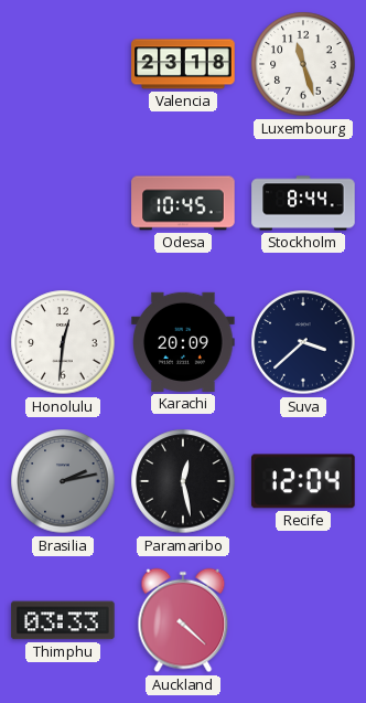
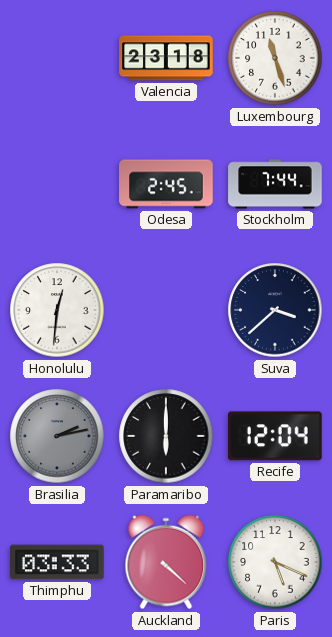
Odesa: 10:45 -> 2:45
Stockholm: 8:44 -> 7:44
Karachi: 20:09 -> none
Paramaribo: 12:28 -> 6:00
Paris: none -> 5:19
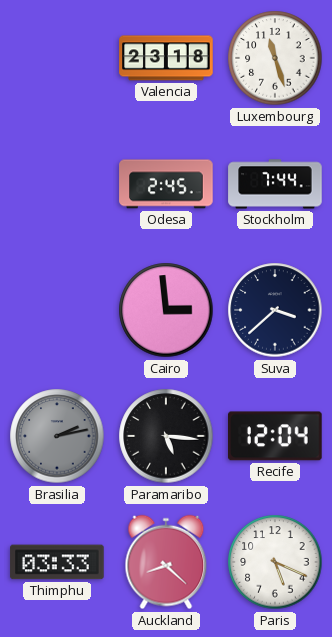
Honolulu: 12:31 -> none
Cairo: none -> 2:59
Paramaribo: 6:00 -> 5:16
Auckland: 4:22 -> 8:22
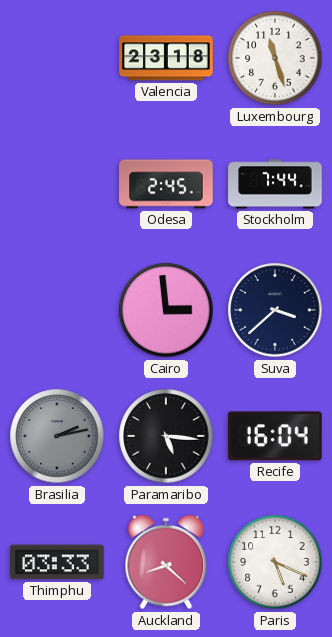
Recife: 12:04 -> 16:04
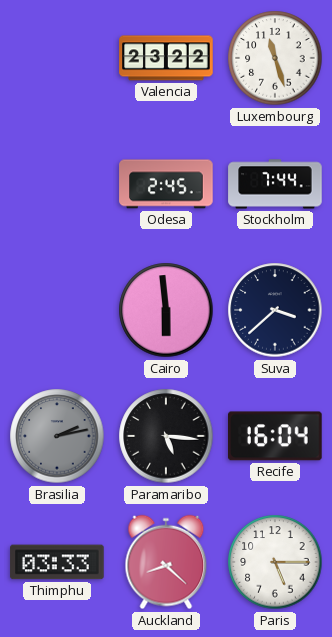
Valencia: 23:18 -> 23:22
Cairo: 2:59 -> 5:59
Paris: 5:19 -> 5:15
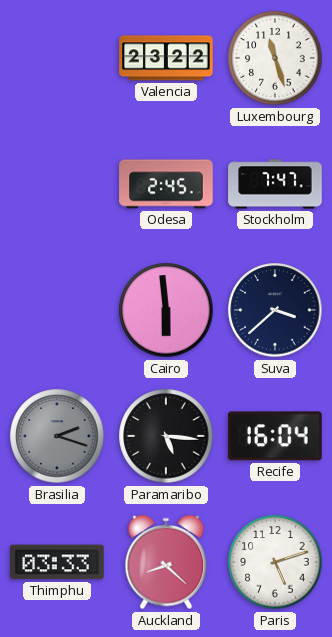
Stockholm: 7:44 -> 7:47
Brasilia: 2:13 -> 2:18
Paris: 5:15 -> 5:12
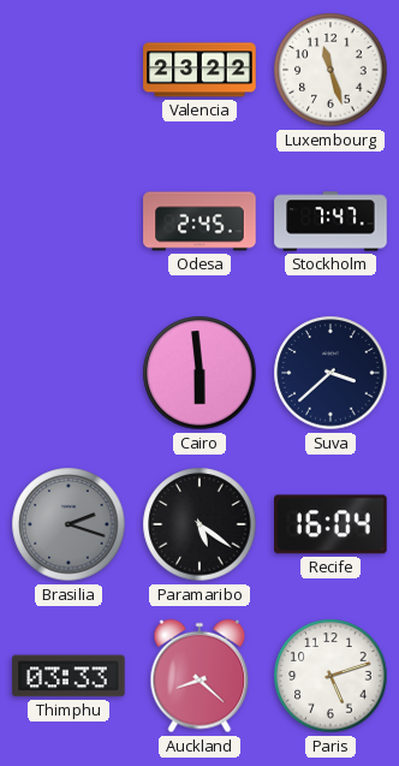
Paramaribo: 5:16 -> 5:21
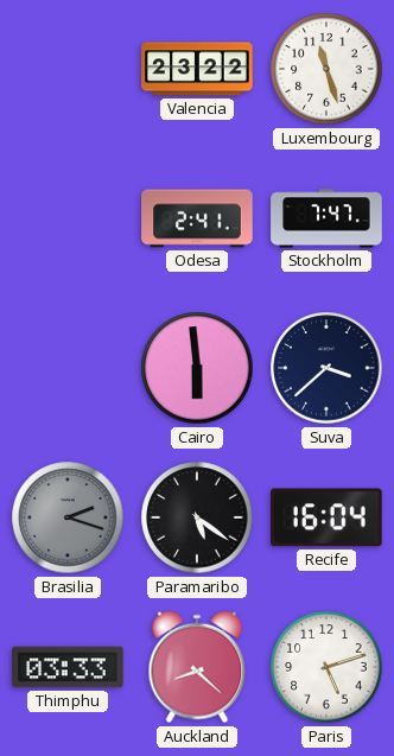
Odesa: 2:45 -> 2:41
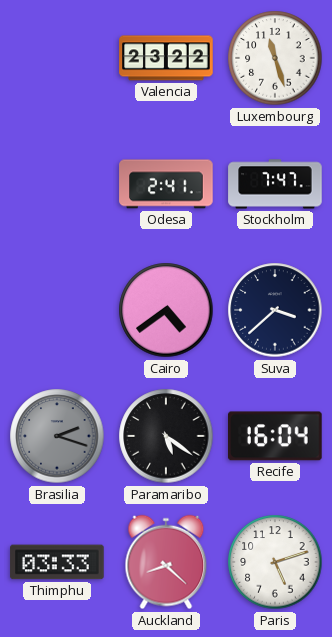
Cairo: 5:59 -> 4:39
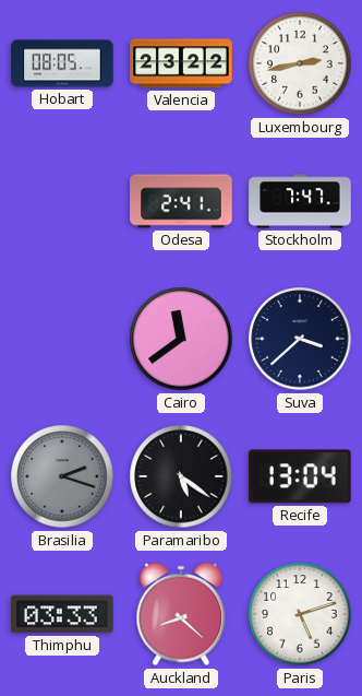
Hobart: none -> 08:05
Luxembourg: 11:27 -> 2:43
Cairo: 4:39 -> 11:39
Recife: 16:04 -> 13:04
